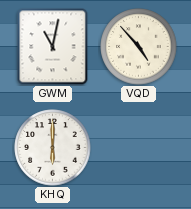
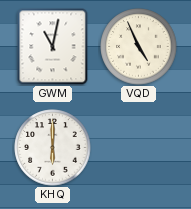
VQD: 4:53 -> 4:56
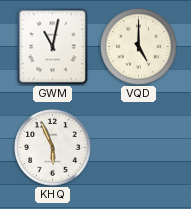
VQD: 4:56 -> 5:00
KHQ: 6:00 -> 5:56
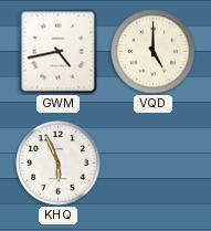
GWM: 11:02 -> 4:43
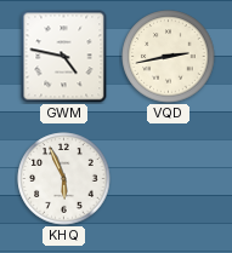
GWM: 4:43 -> 4:47
VQD: 5:00 -> 2:43
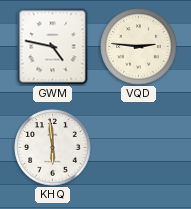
VQD: 2:43 -> 2:46
KHQ: 5:56 -> 5:59
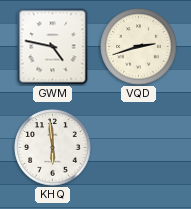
VQD: 2:46 -> 2:42
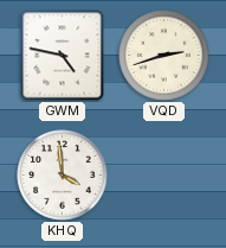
KHQ: 5:59 -> 3:59
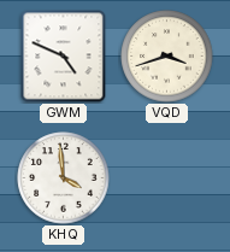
GWM: 4:47 -> 4:49
VQD: 2:42 -> 3:42
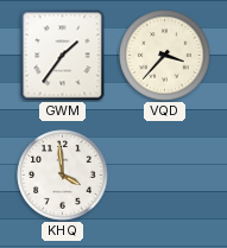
GWM: 4:49 -> 1:36
VQD: 3:42 -> 3:37
